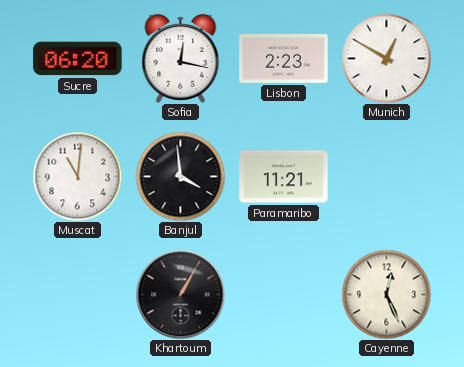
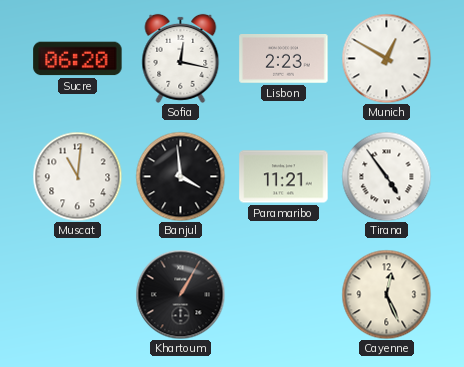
Tirana: none -> 4:54
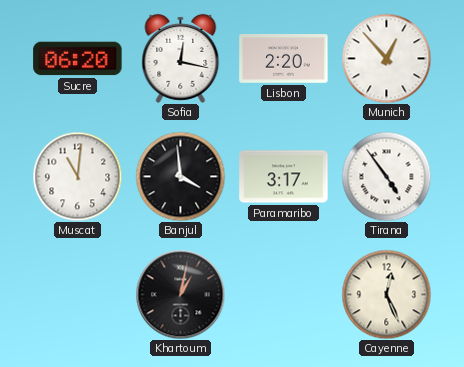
Lisbon: 2:23 -> 2:20
Munich: 12:50 -> 12:53
Paramaribo: 11:21 -> 3:17
Khartoum: 1:05 -> 1:02
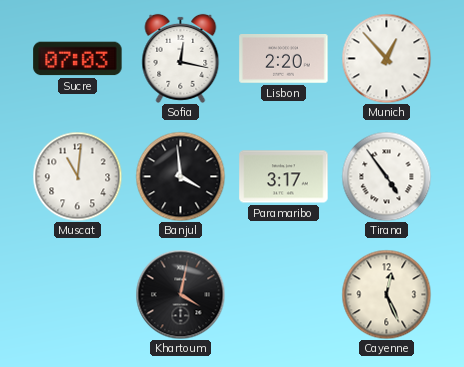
Sucre: 06:20 -> 07:03
Khartoum: 1:02 -> 4:02
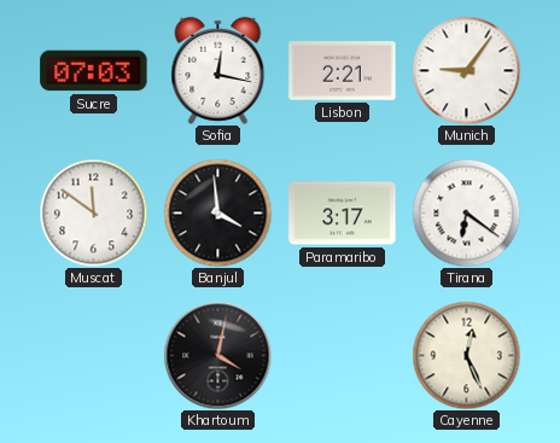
Lisbon: 2:20 -> 2:21
Munich: 12:53 -> 9:06
Muscat: 11:01 -> 11:51
Tirana: 4:54 -> 6:21
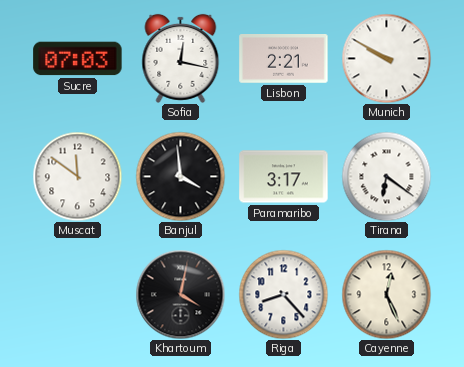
Munich: 9:06 -> 9:50
Riga: none -> 8:23
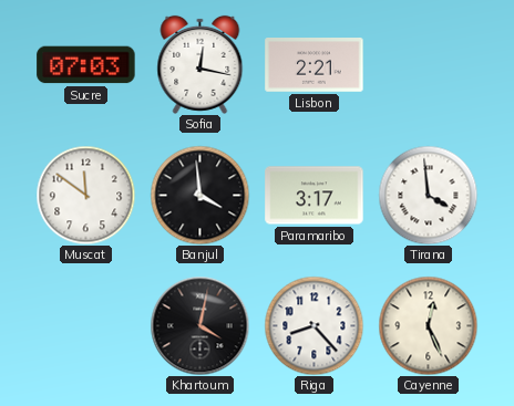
Munich: 9:50 -> none
Tirana: 6:21 -> 3:59
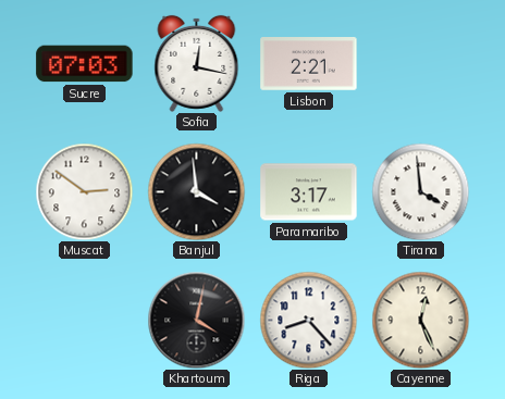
Muscat: 11:51 -> 2:51
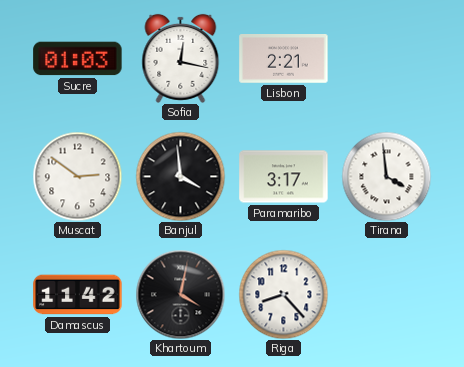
Sucre: 07:03 -> 01:03
Damascus: none -> 11:42
Cayenne: 12:26 -> none
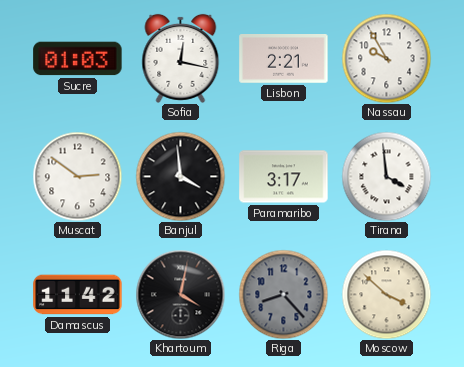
Nassau: none -> 9:55
Riga dial: white -> grey
Moscow: none -> 3:52
